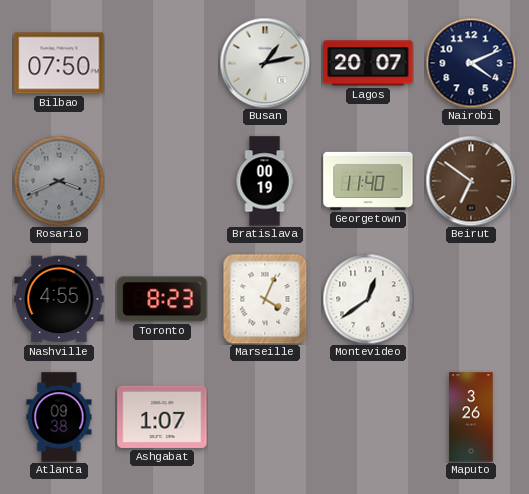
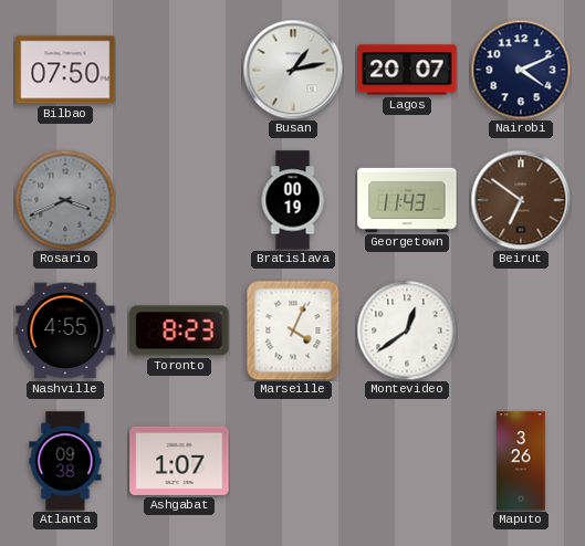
Georgetown: 11:40 -> 11:43
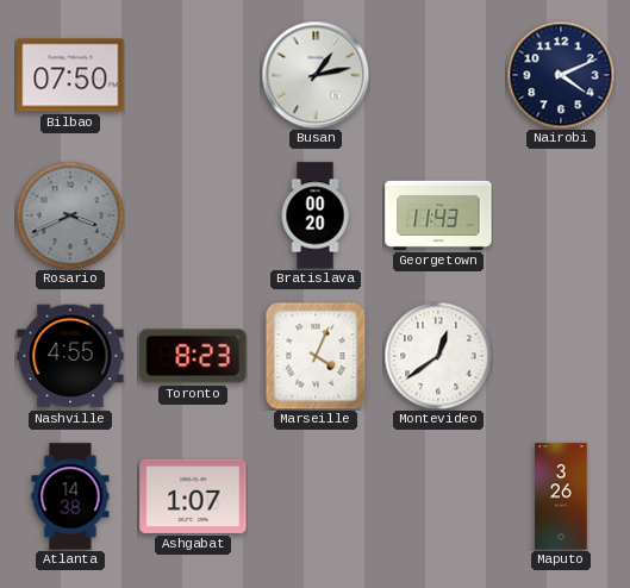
Lagos: 20:07 -> none
Bratislava: 00:19 -> 00:20
Beirut: 6:51 -> none
Atlanta: 09:38 -> 14:38
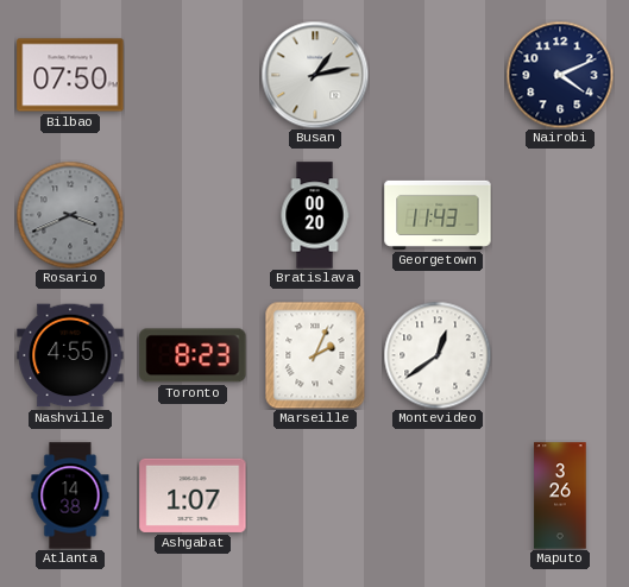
Marseille: 4:04 -> 2:04
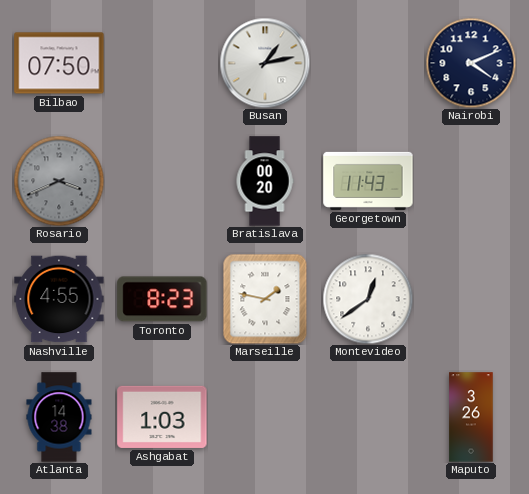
Marseille: 2:04 -> 1:47
Ashgabat: 1:07 -> 1:03
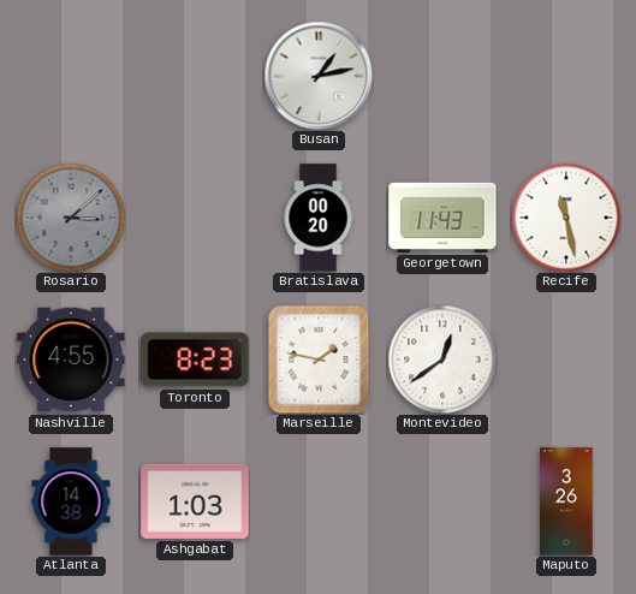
Bilbao: 07:50 -> none
Nairobi: 4:11 -> none
Rosario: 3:41 -> 3:08
Recife: none -> 11:28
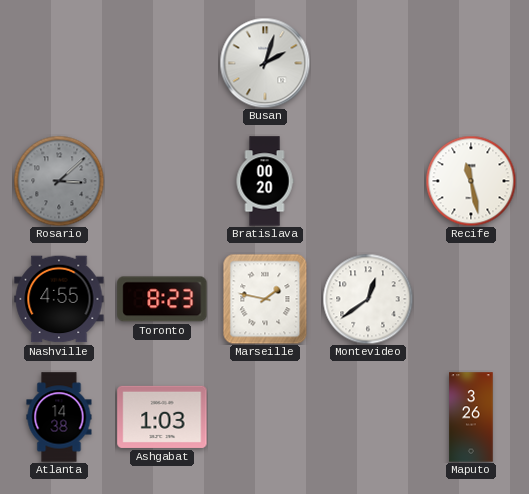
Busan: 1:13 -> 2:03
Georgetown: 11:43 -> none
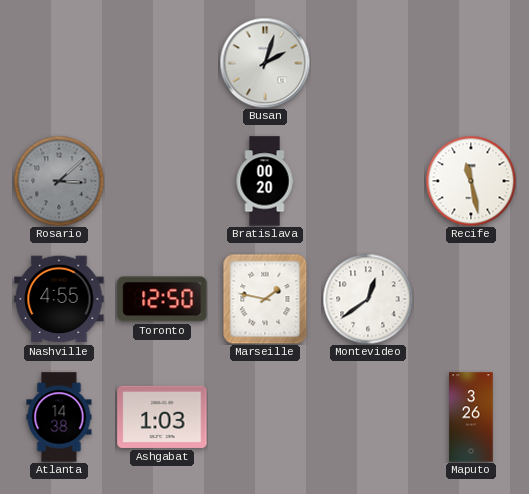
Toronto: 8:23 -> 12:50
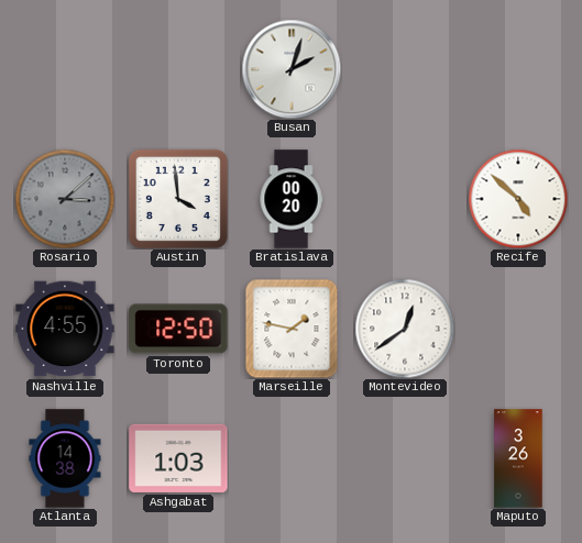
Austin: none -> 3:59
Recife: 11:28 -> 4:52
